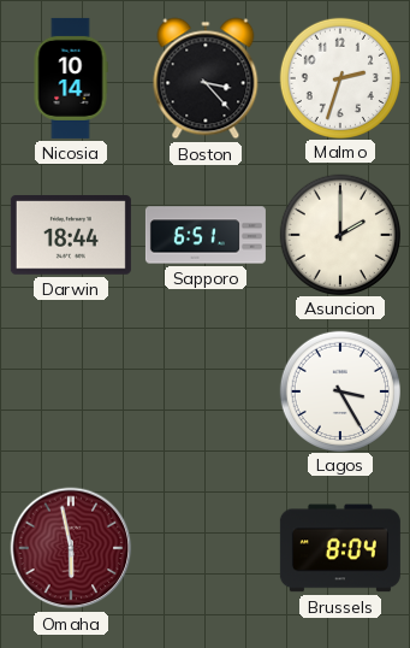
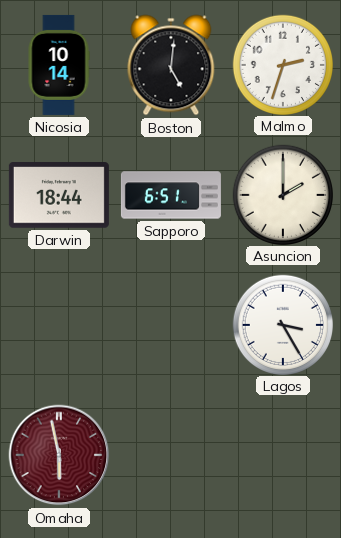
Boston: 3:23 -> 5:01
Brussels: 8:04 -> none
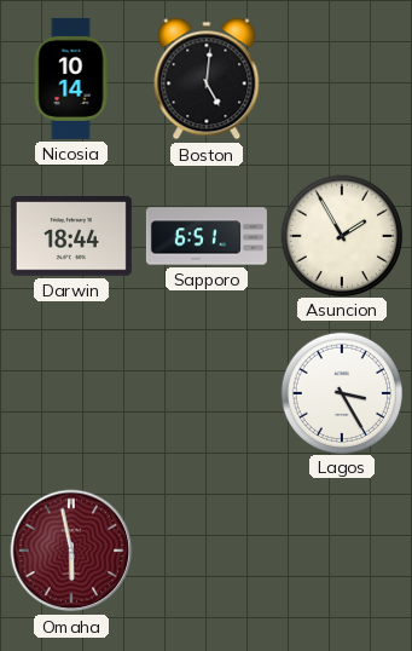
Malmo: 2:33 -> none
Asuncion: 2:00 -> 1:55
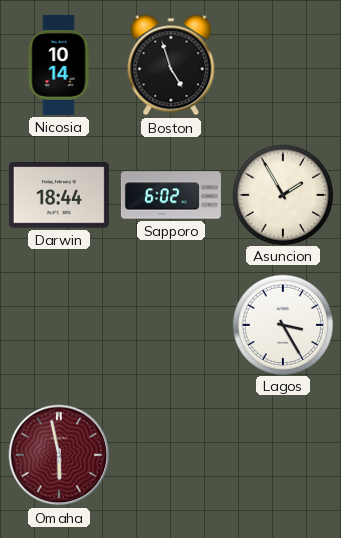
Boston: 5:01 -> 4:57
Sapporo: 6:51 -> 6:02
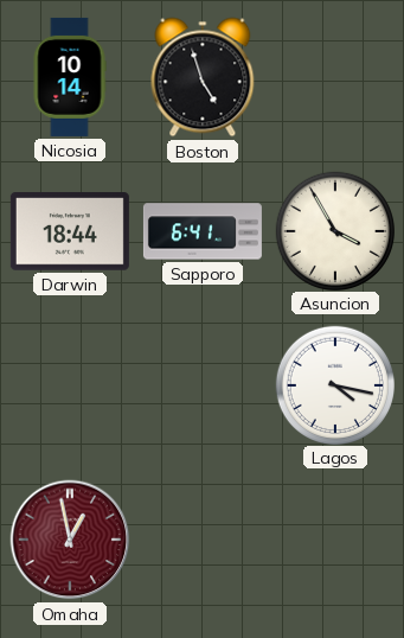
Sapporo: 6:02 -> 6:41
Asuncion: 1:55 -> 3:55
Lagos: 3:25 -> 4:17
Omaha: 5:58 -> 12:58
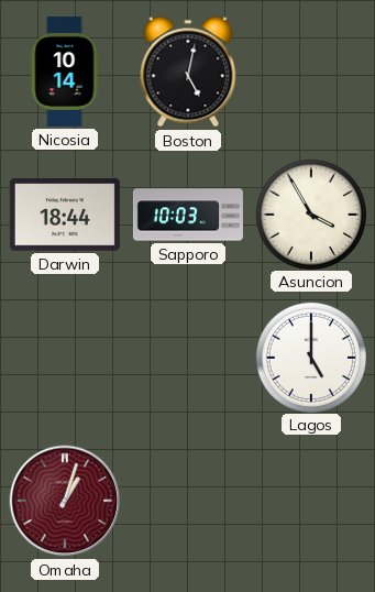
Boston: 4:57 -> 5:02
Sapporo: 6:41 -> 10:03
Lagos: 4:17 -> 5:00
Omaha: 12:58 -> 1:03
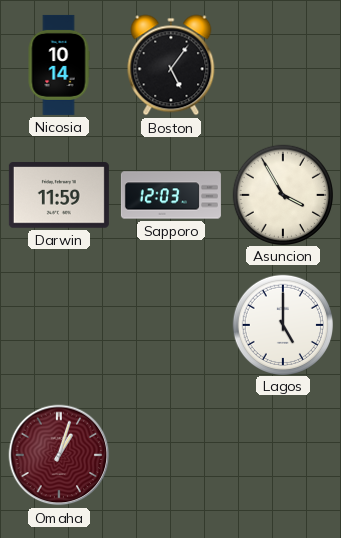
Boston: 5:02 -> 5:06
Darwin: 18:44 -> 11:59
Sapporo: 10:03 -> 12:03
